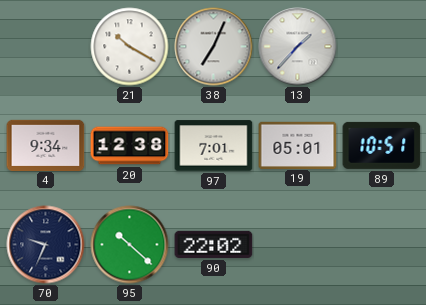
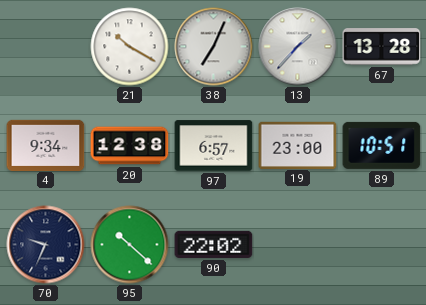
67: none -> 13:28
97: 7:01 -> 6:57
19: 05:01 -> 23:00
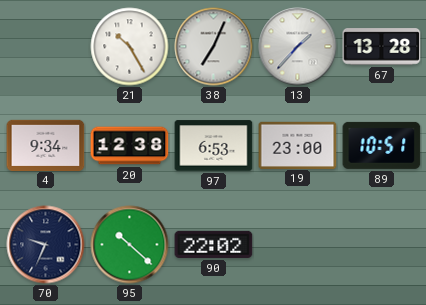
21: 10:20 -> 10:25
97: 6:57 -> 6:53
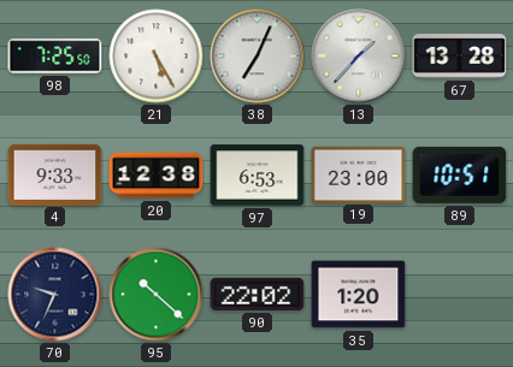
98: none -> 7:25
21: 10:25 -> 5:25
4: 9:34 -> 9:33
35: none -> 1:20
